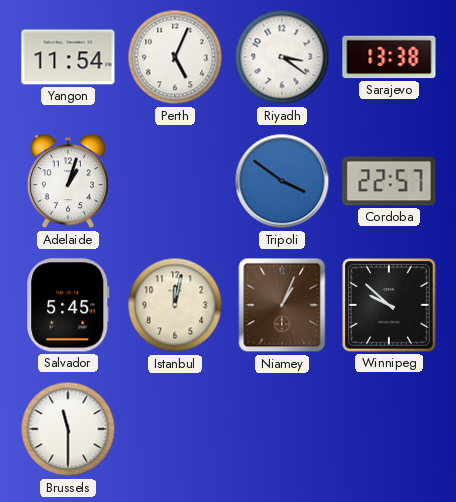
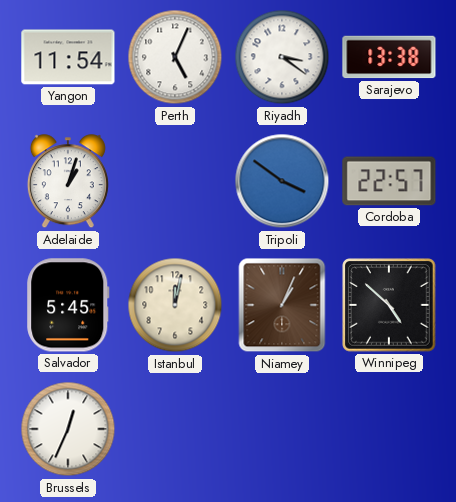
Winnipeg: 9:52 -> 4:52
Brussels: 11:30 -> 12:34
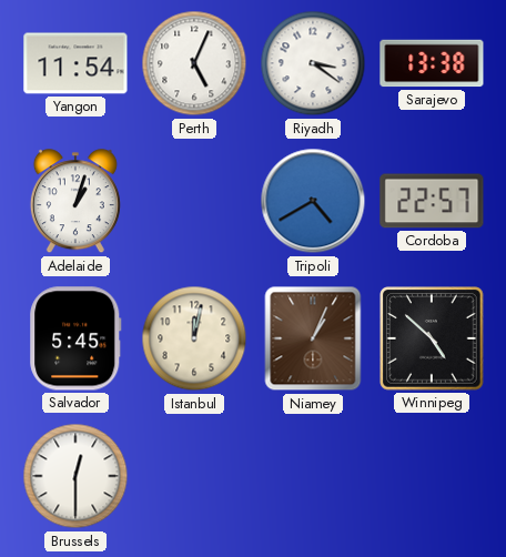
Tripoli: 3:51 -> 4:40
Brussels: 12:34 -> 12:30
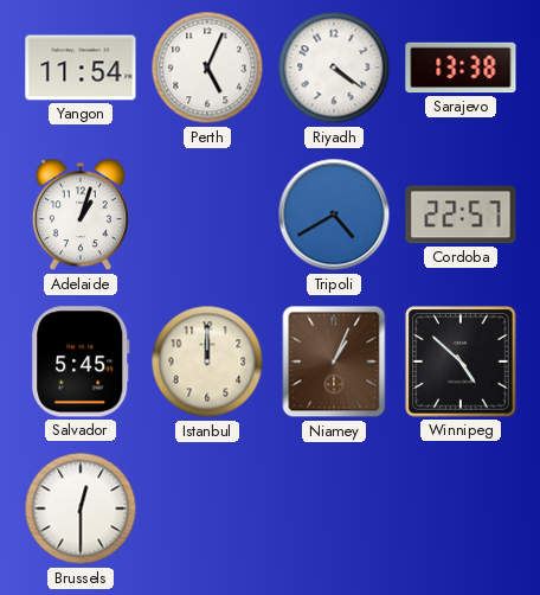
Riyadh: 3:21 -> 4:21
Istanbul: 12:02 -> 12:00
